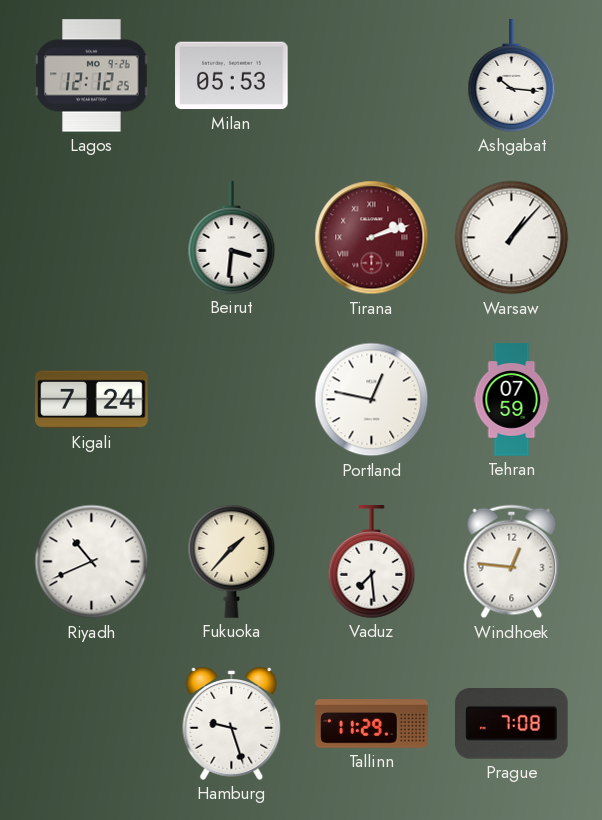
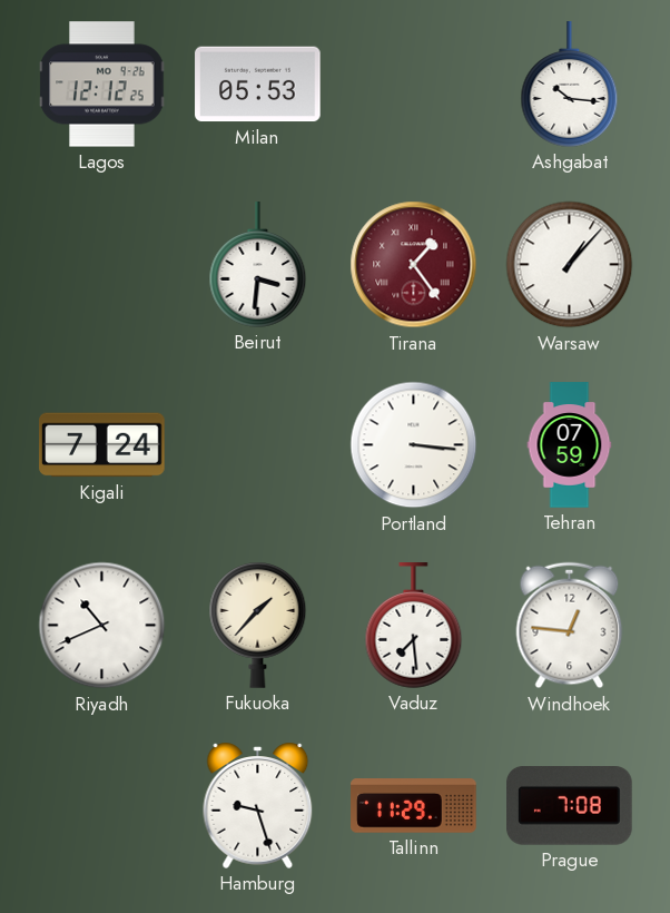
Tirana: 2:12 -> 1:24
Portland: 12:47 -> 3:16
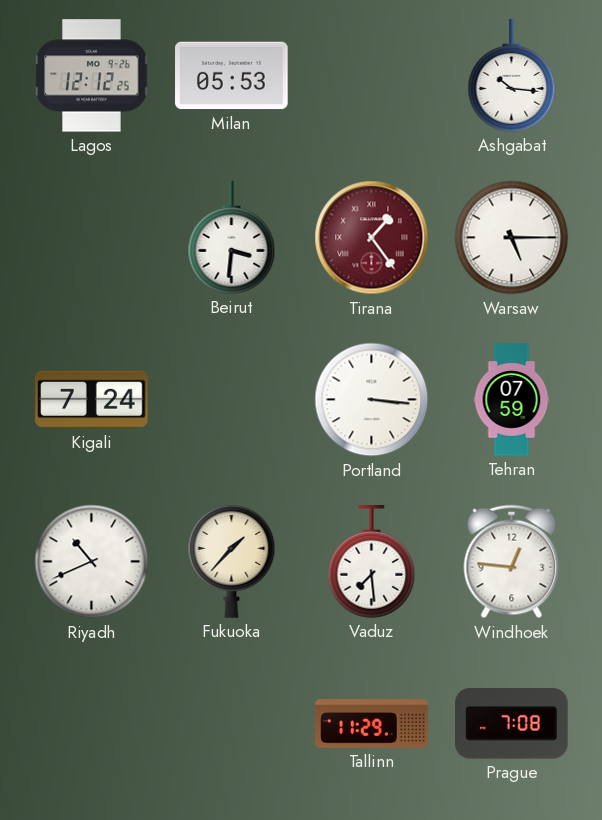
Warsaw: 1:07 -> 5:15
Hamburg: 9:27 -> none
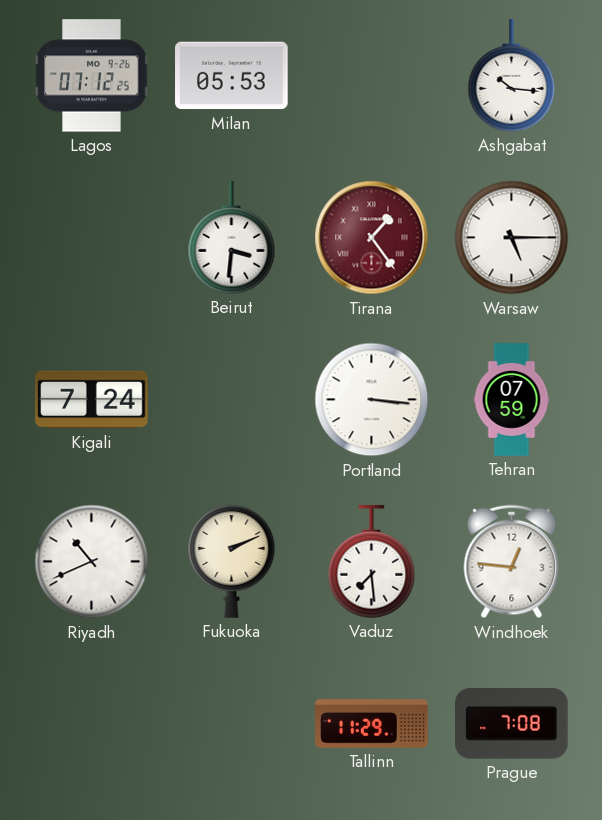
Lagos: 12:12 -> 07:12
Fukuoka: 1:37 -> 2:11
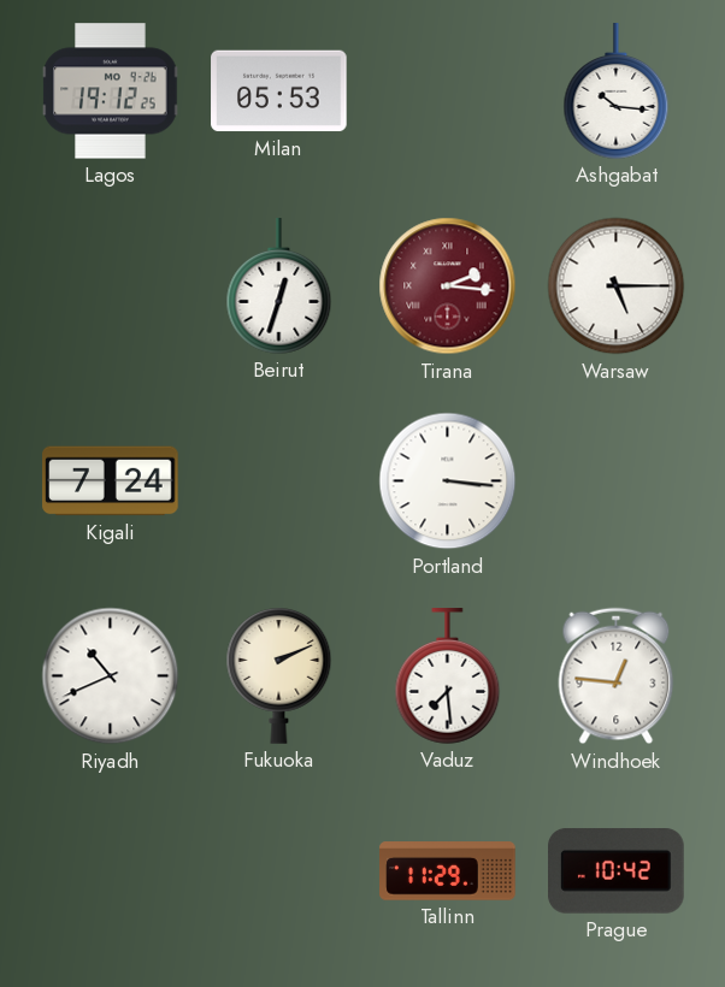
Lagos: 07:12 -> 19:12
Beirut: 3:31 -> 12:33
Tirana: 1:24 -> 2:16
Tehran: 07:59 -> none
Prague: 7:08 -> 10:42
